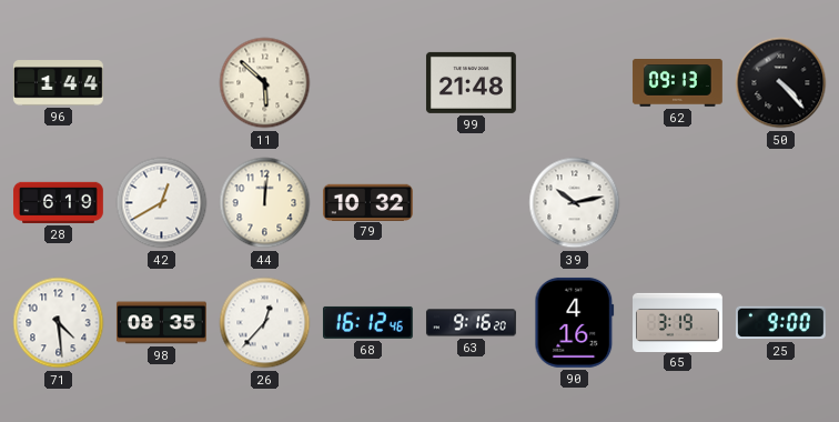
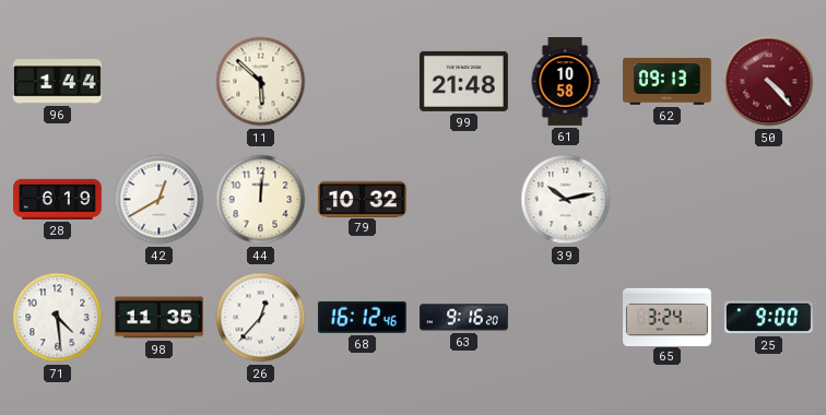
61: none -> 10:58
50 dial: black -> burgundy
98: 08:35 -> 11:35
90: 4:16 -> none
65: 3:19 -> 3:24
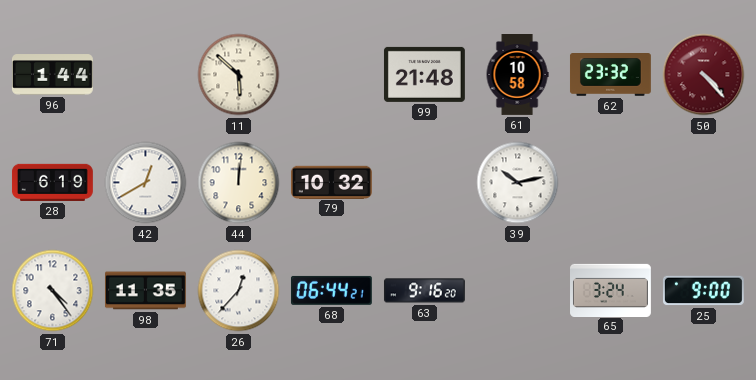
62: 09:13 -> 23:32
71: 4:29 -> 4:24
68: 16:12 -> 06:44
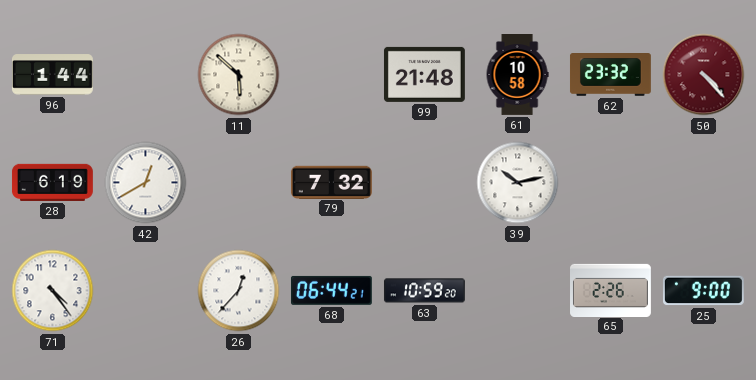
44: 12:01 -> none
79: 10:32 -> 7:32
98: 11:35 -> none
63: 9:16 -> 10:59
65: 3:24 -> 2:26
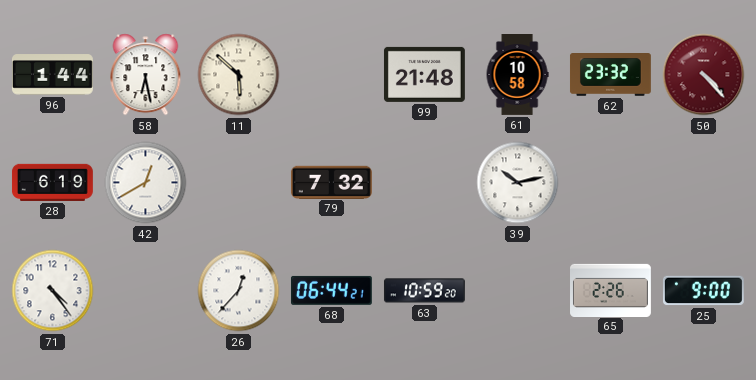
58: none -> 6:28
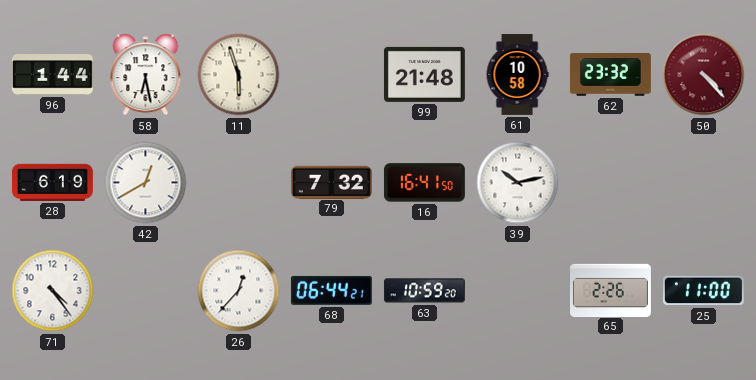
11: 5:52 -> 5:57
16: none -> 16:41
25: 9:00 -> 11:00
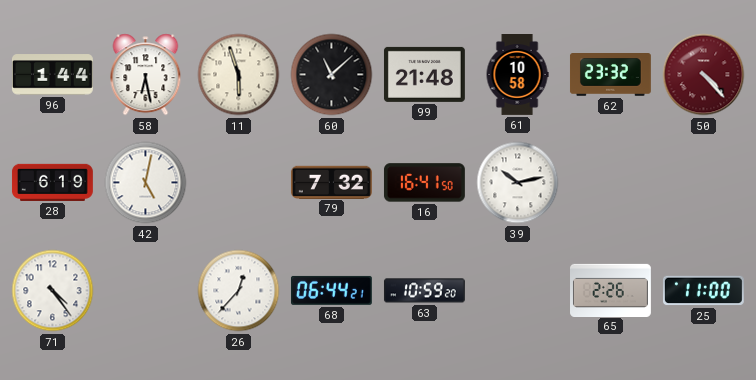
60: none -> 11:08
42: 12:40 -> 5:02
